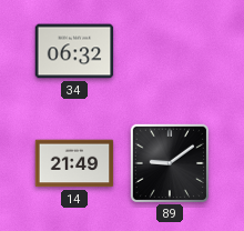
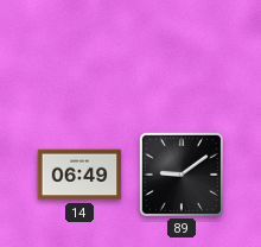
34: 06:32 -> none
14: 21:49 -> 06:49
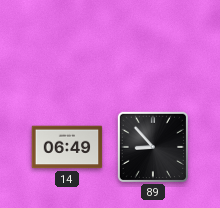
89: 9:09 -> 8:53
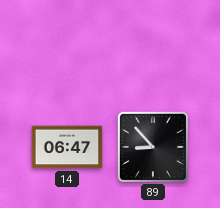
14: 06:49 -> 06:47
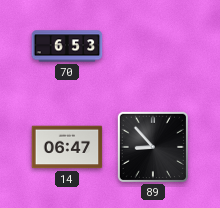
70: none -> 6:53
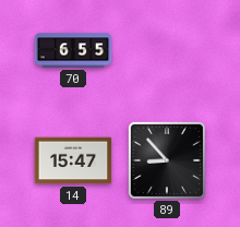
70: 6:53 -> 6:55
14: 06:47 -> 15:47
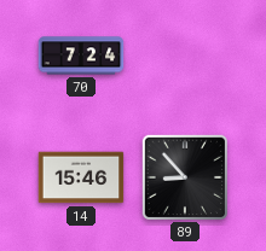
70: 6:55 -> 7:24
14: 15:47 -> 15:46
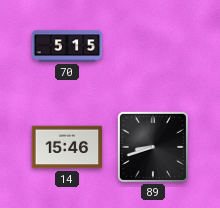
70: 7:24 -> 5:15
89: 8:53 -> 8:42
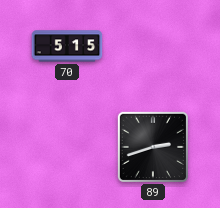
14: 15:46 -> none
89: 8:42 -> 2:42
